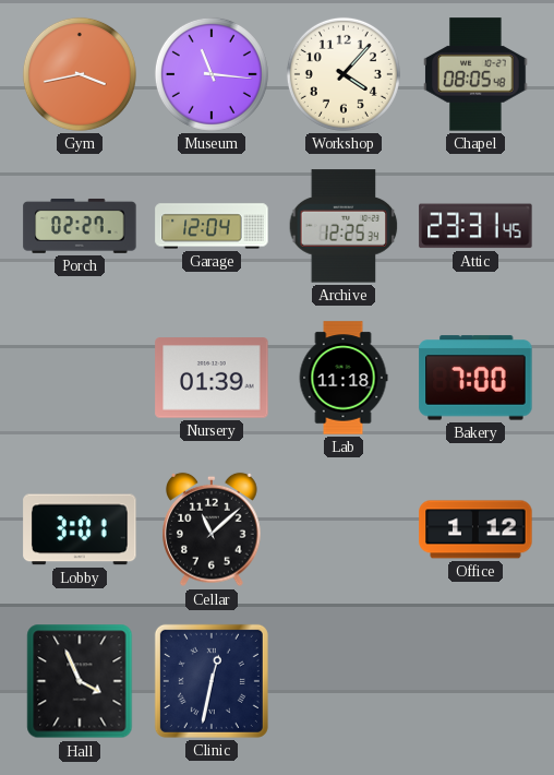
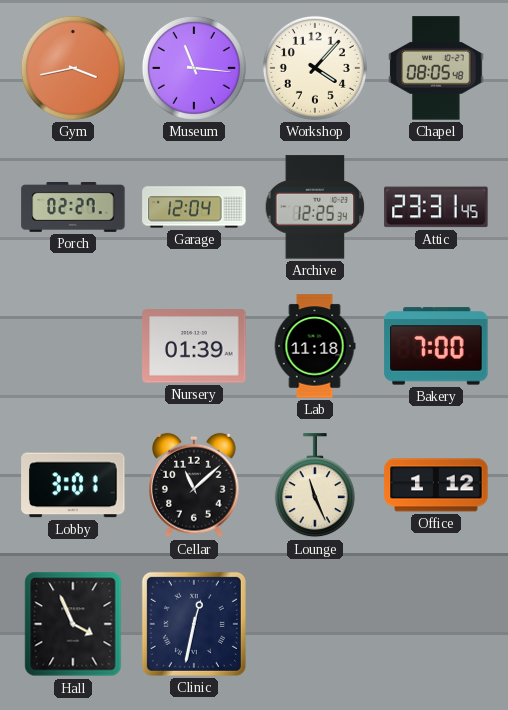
Lounge: none -> 11:26
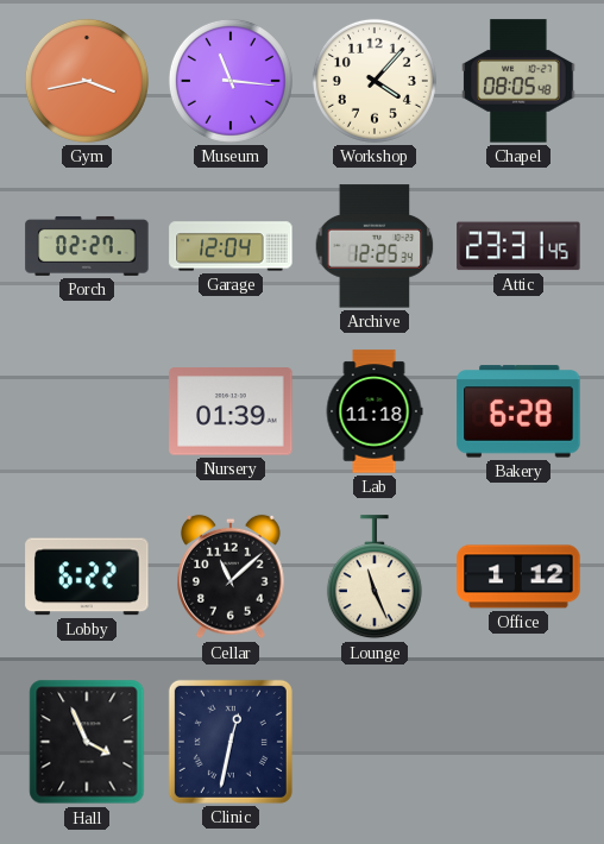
Bakery: 7:00 -> 6:28
Lobby: 3:01 -> 6:22
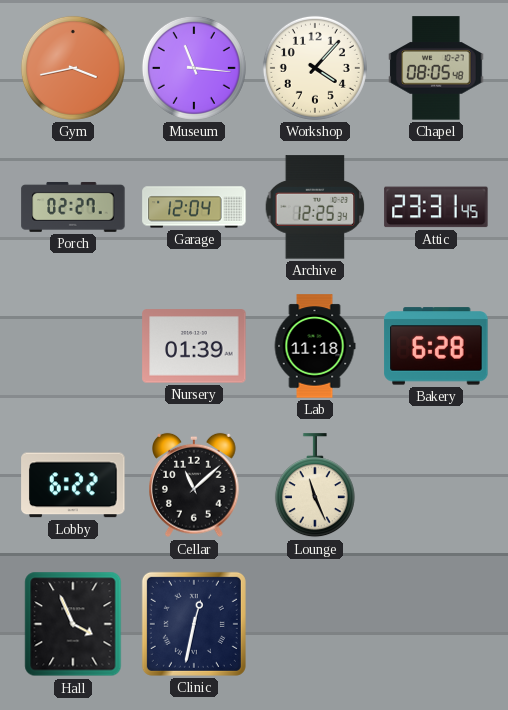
Office: 1:12 -> none
